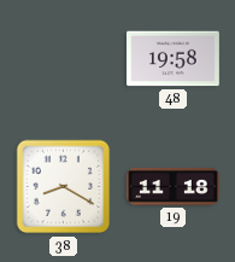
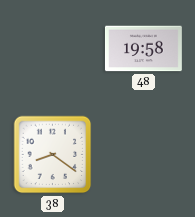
38: 8:20 -> 8:21
19: 11:18 -> none
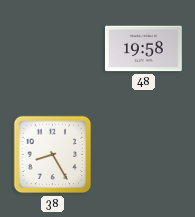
38: 8:21 -> 8:25
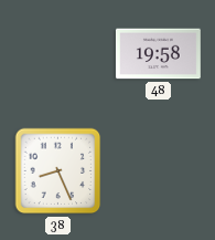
38: 8:25 -> 8:26
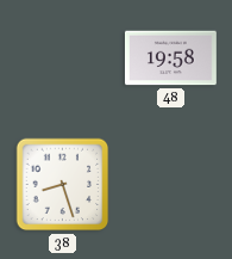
38: 8:26 -> 8:27
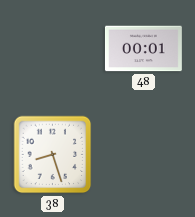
48: 19:58 -> 00:01
